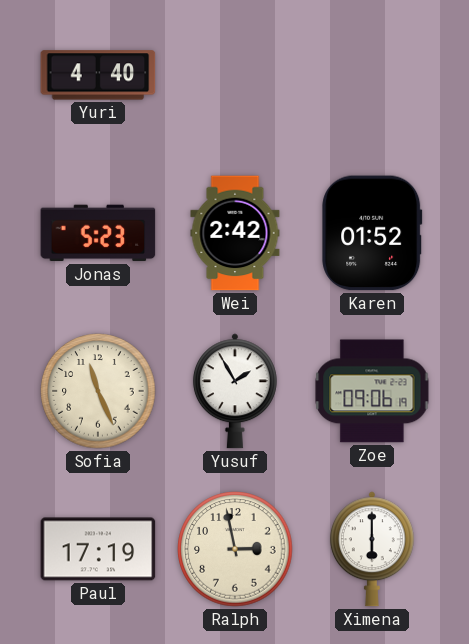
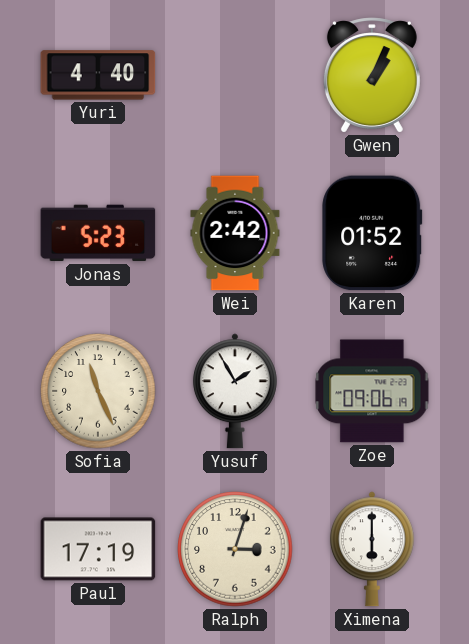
Gwen: none -> 1:04
Ralph: 2:58 -> 3:03
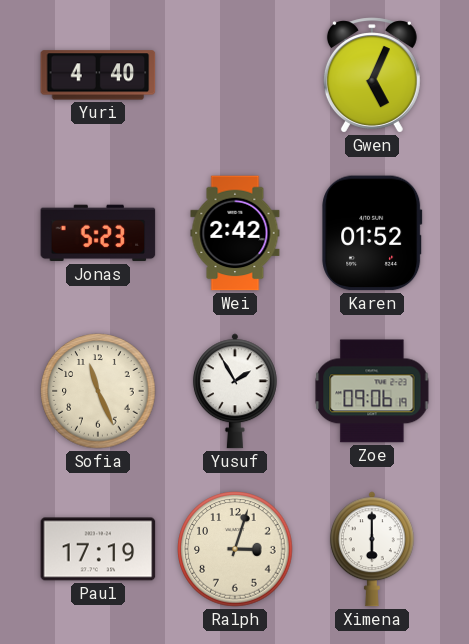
Gwen: 1:04 -> 5:04
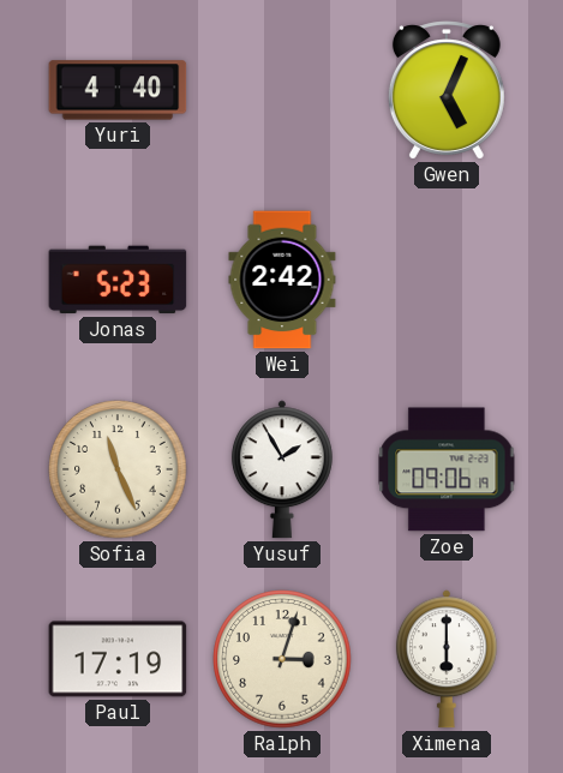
Karen: 01:52 -> none
